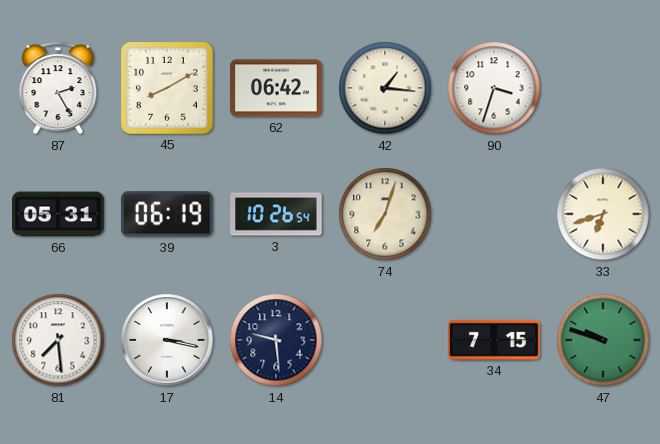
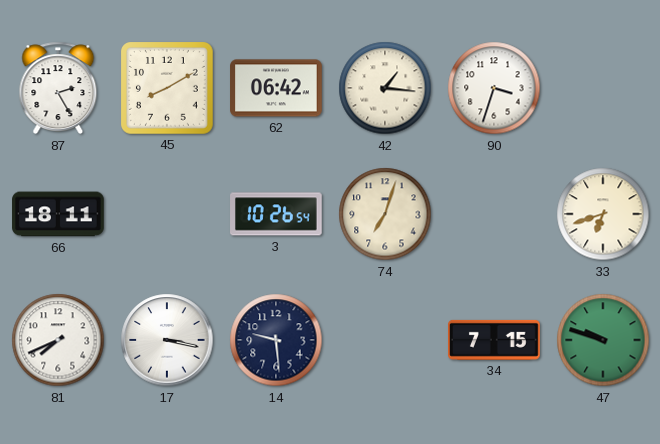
66: 05:31 -> 18:11
39: 06:19 -> none
81: 7:29 -> 7:41
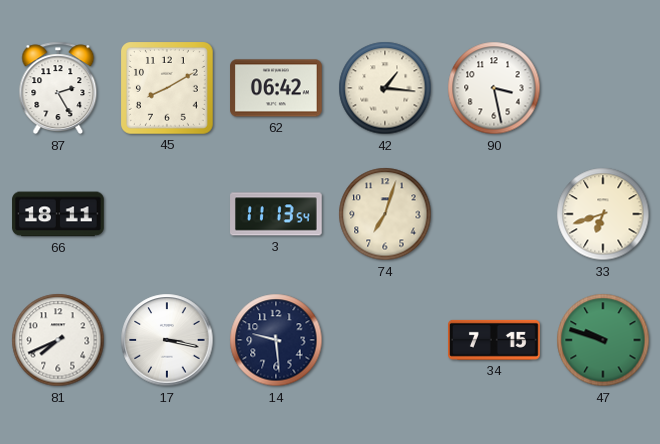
90: 3:33 -> 3:28
3: 10:26 -> 11:13
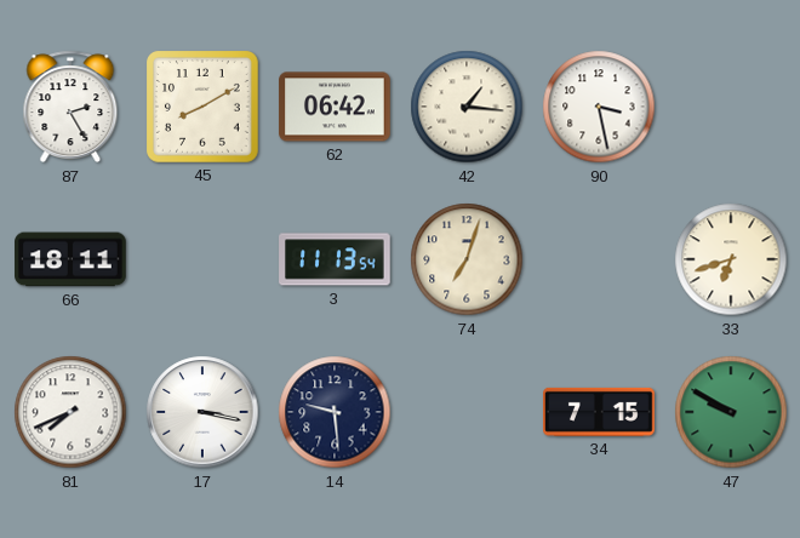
47: 9:48 -> 9:50
